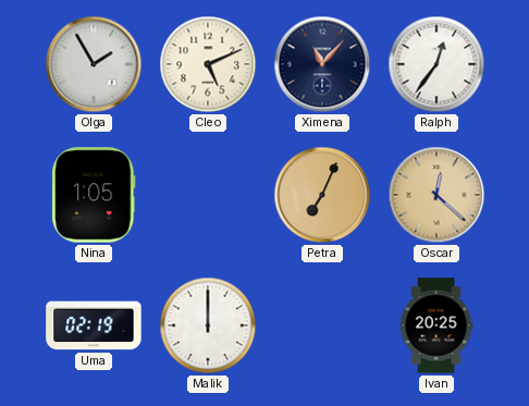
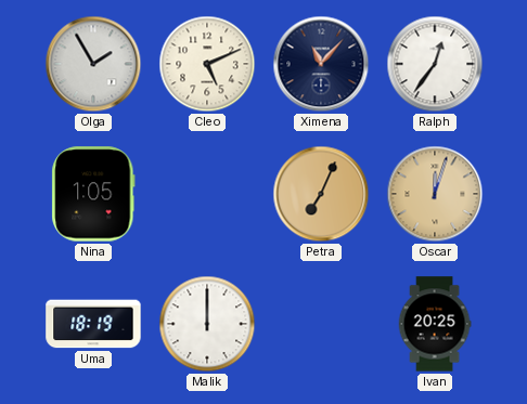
Oscar: 12:22 -> 12:03
Uma: 02:19 -> 18:19
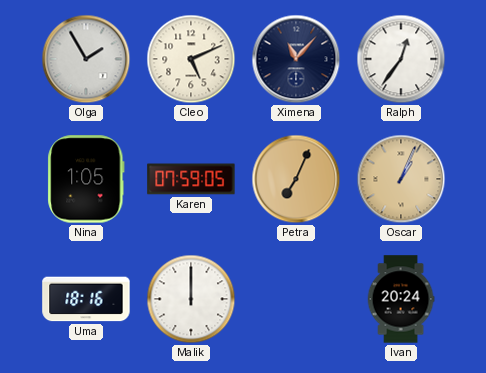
Karen: none -> 07:59
Oscar: 12:03 -> 1:04
Uma: 18:19 -> 18:16
Ivan: 20:25 -> 20:24
